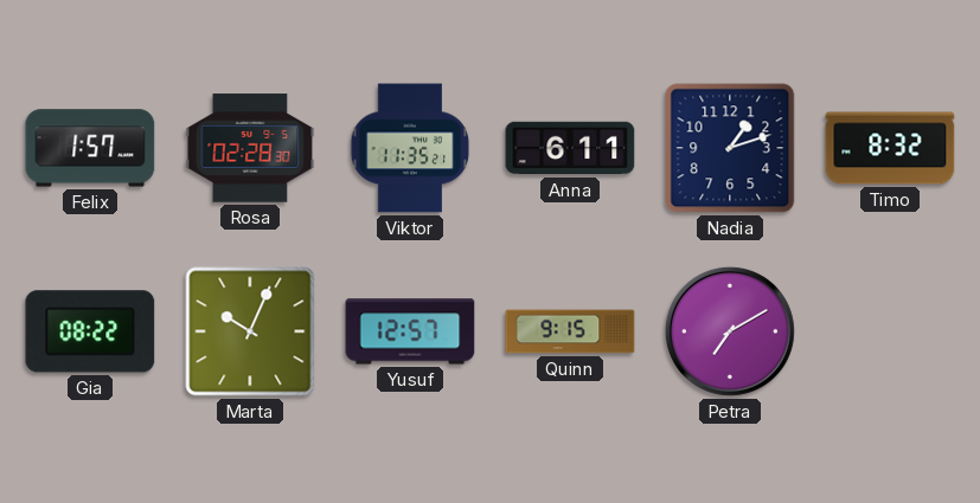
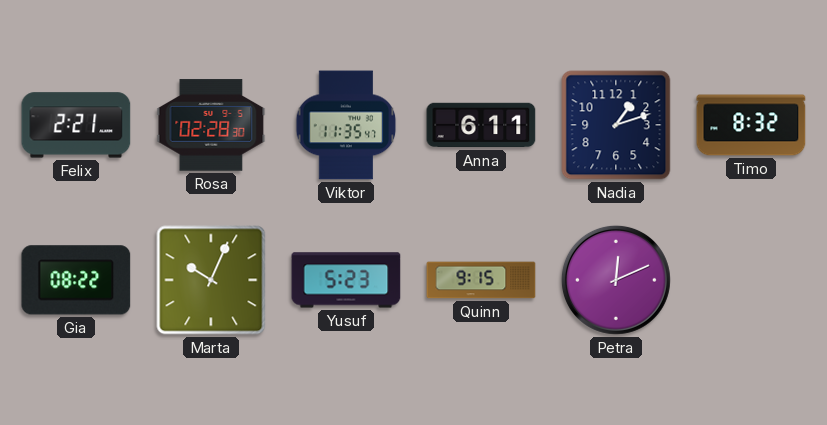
Felix: 1:57 -> 2:21
Viktor: 11:35:21 -> 11:35:47
Yusuf: 12:57 -> 5:23
Petra: 7:10 -> 12:11
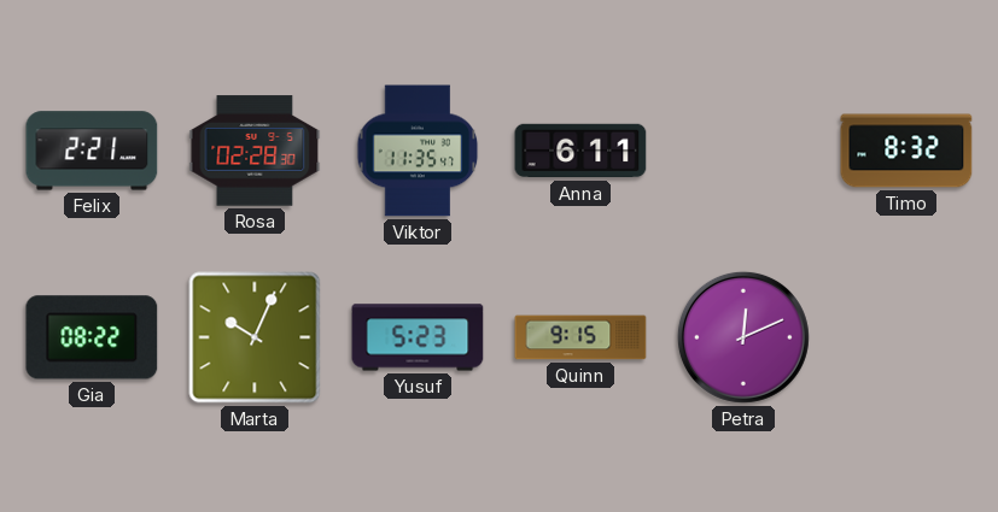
Nadia: 1:12 -> none
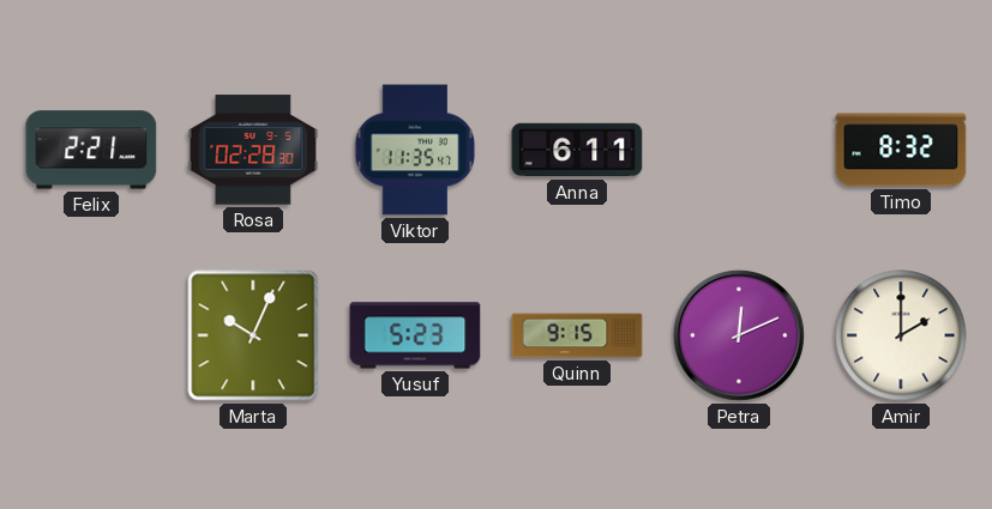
Gia: 08:22 -> none
Amir: none -> 2:00
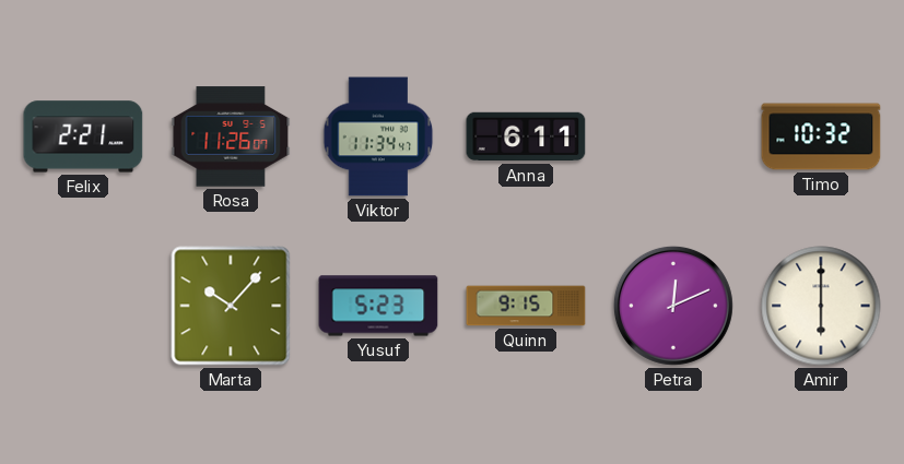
Rosa: 02:28 -> 11:26
Viktor: 11:35 -> 11:34
Timo: 8:32 -> 10:32
Marta: 10:04 -> 10:07
Amir: 2:00 -> 6:00
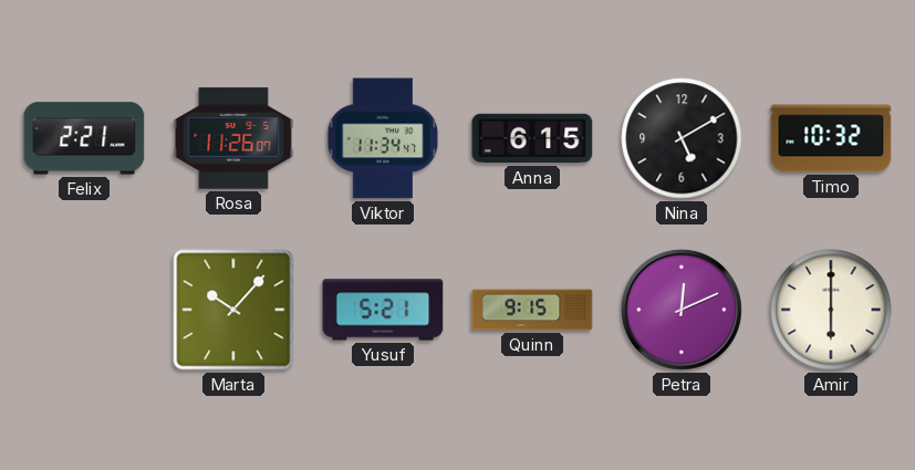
Anna: 6:11 -> 6:15
Nina: none -> 5:10
Yusuf: 5:23 -> 5:21
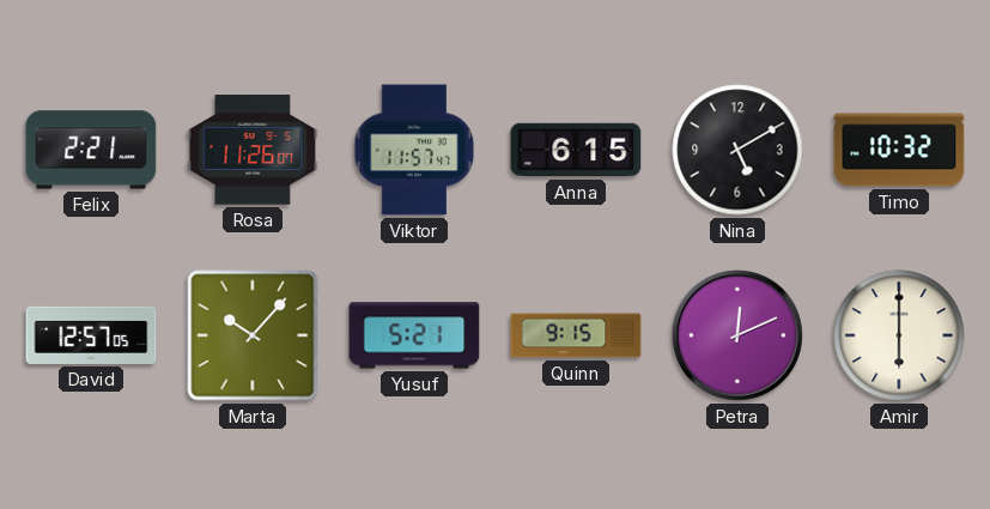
Viktor: 11:34 -> 11:57
David: none -> 12:57
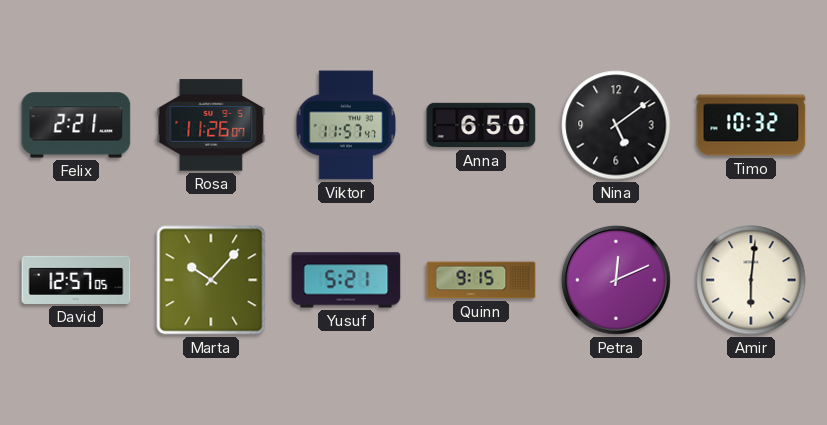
Anna: 6:15 -> 6:50
Nina: 5:10 -> 5:09
Amir: 6:00 -> 6:01
